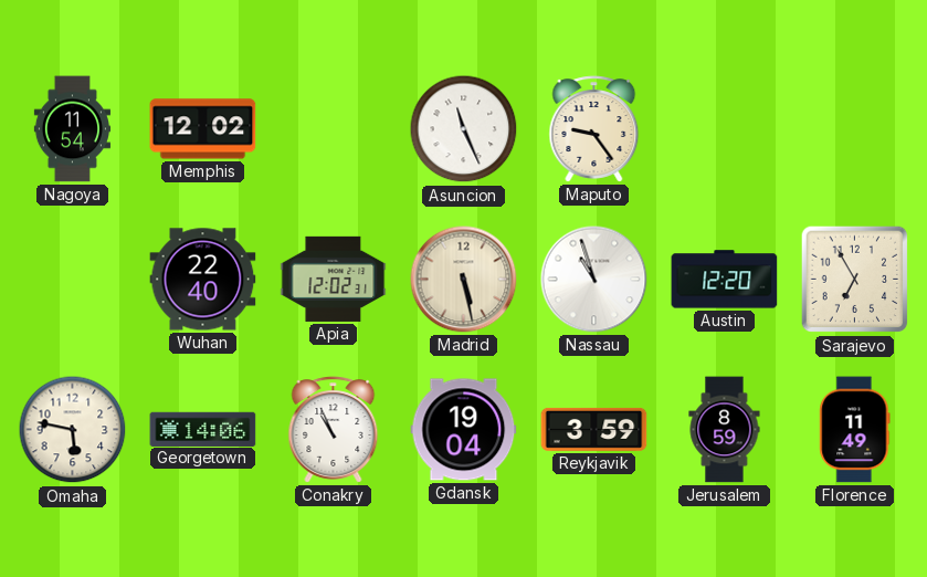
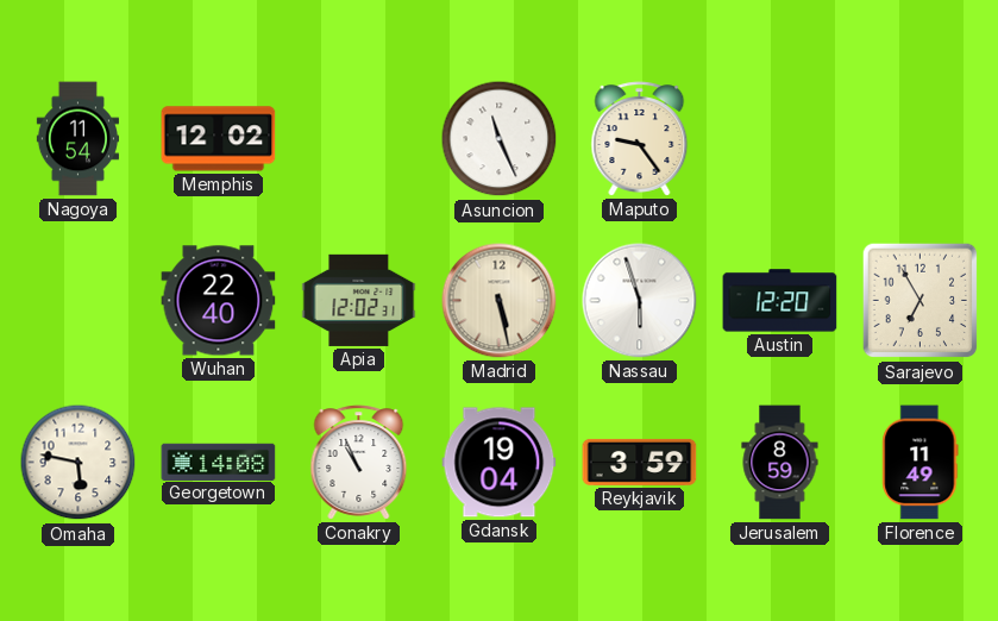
Nassau: 10:57 -> 5:57
Georgetown: 14:06 -> 14:08
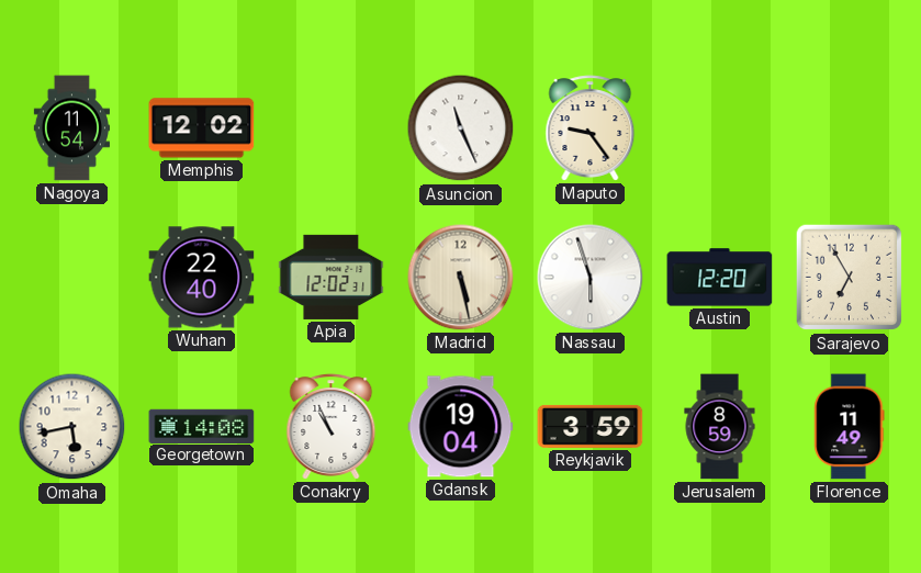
Omaha: 5:47 -> 5:43
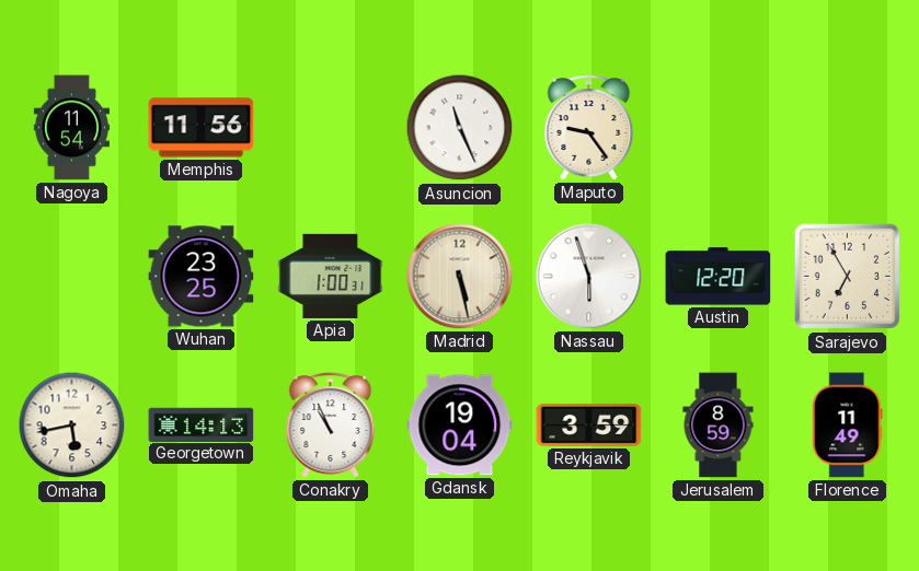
Memphis: 12:02 -> 11:56
Wuhan: 22:40 -> 23:25
Apia: 12:02 -> 1:00
Georgetown: 14:08 -> 14:13
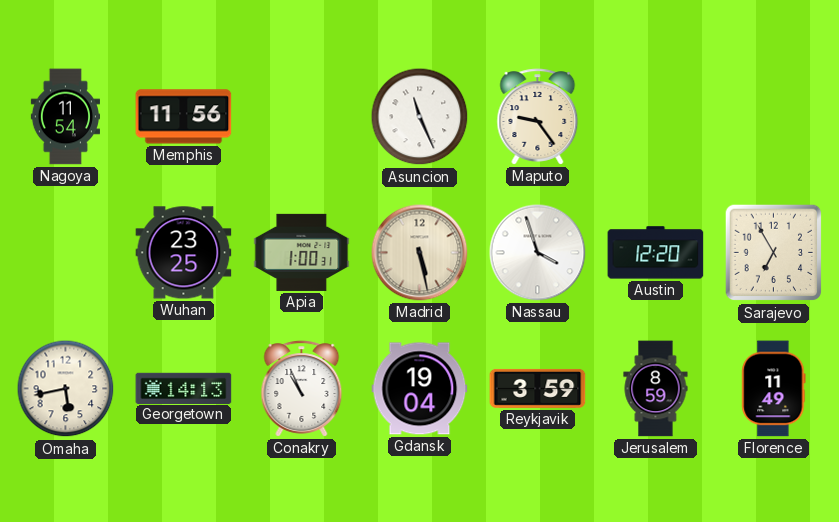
Nassau: 5:57 -> 3:57
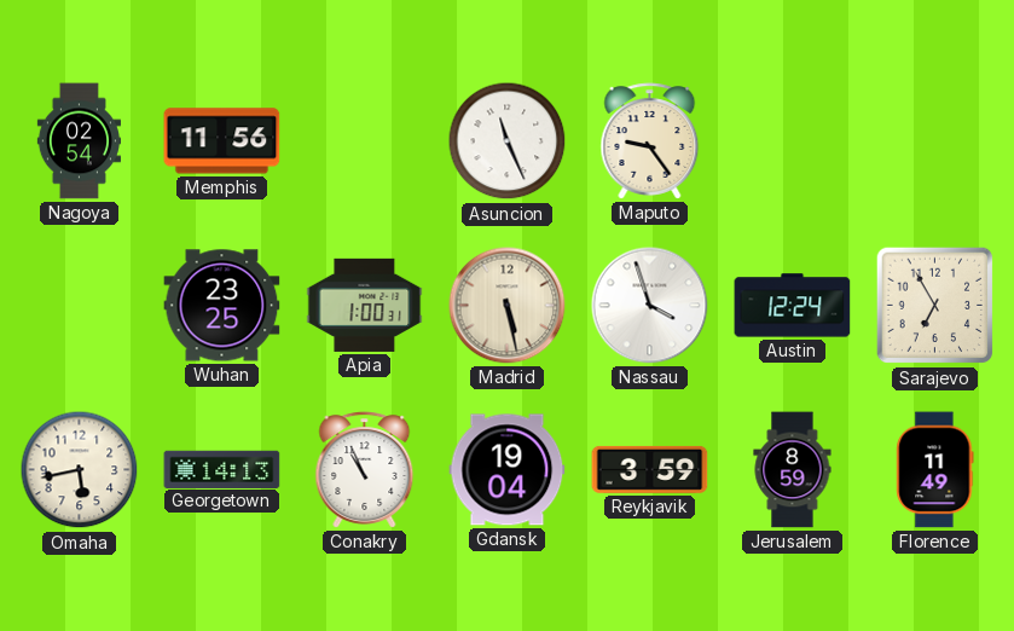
Nagoya: 11:54 -> 02:54
Austin: 12:20 -> 12:24
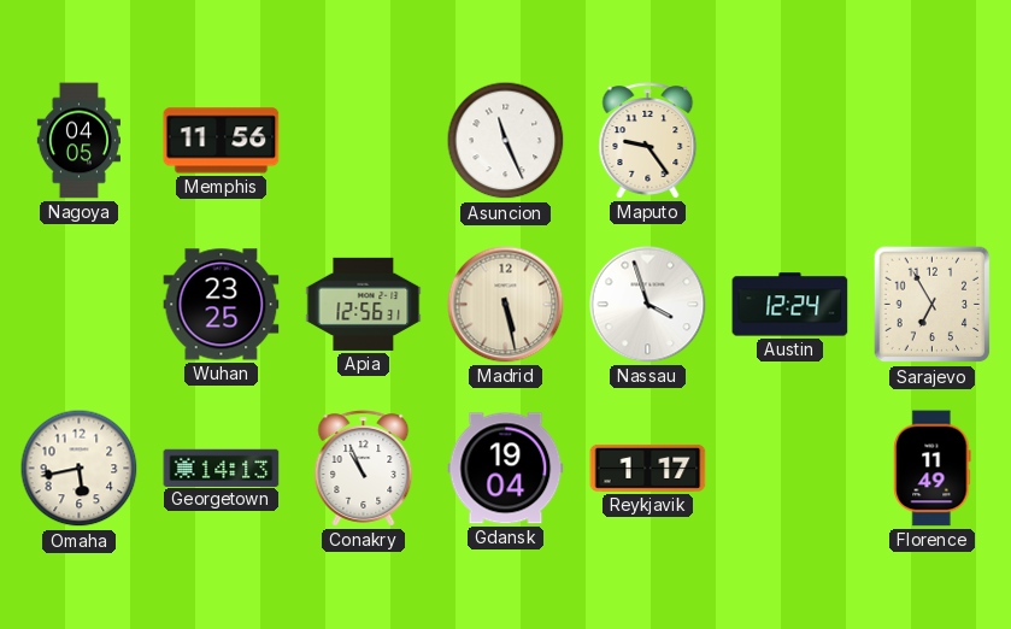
Nagoya: 02:54 -> 04:05
Apia: 1:00 -> 12:56
Reykjavik: 3:59 -> 1:17
Jerusalem: 8:59 -> none
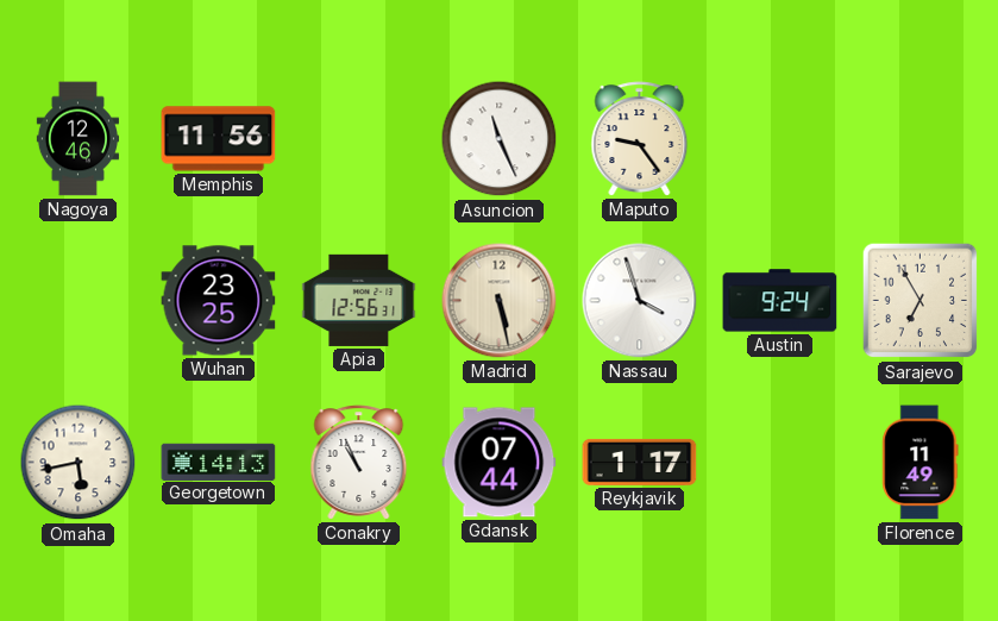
Nagoya: 04:05 -> 12:46
Austin: 12:24 -> 9:24
Gdansk: 19:04 -> 07:44
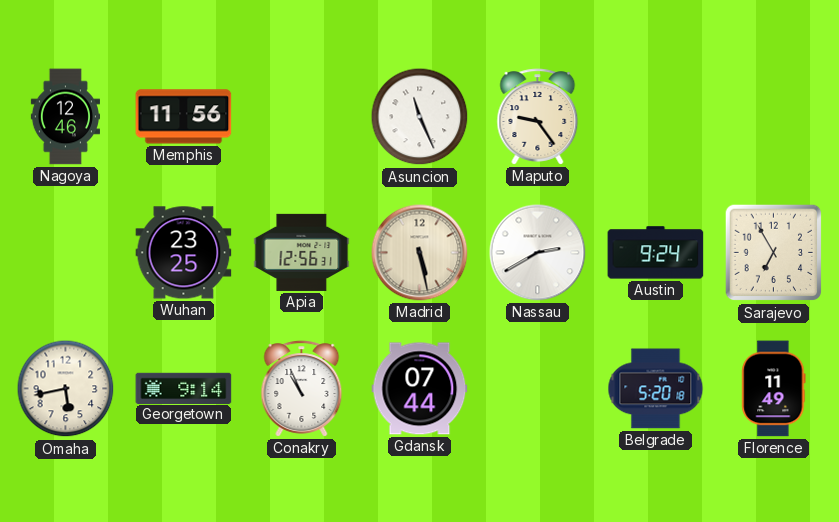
Nassau: 3:57 -> 2:40
Georgetown: 14:13 -> 9:14
Reykjavik: 1:17 -> none
Belgrade: none -> 5:20
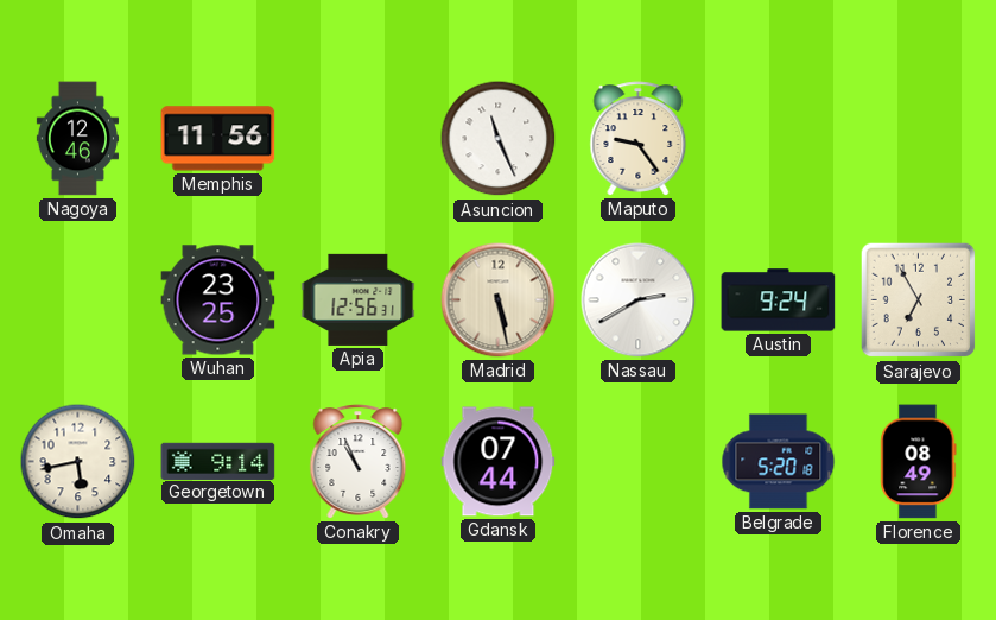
Florence: 11:49 -> 08:49
